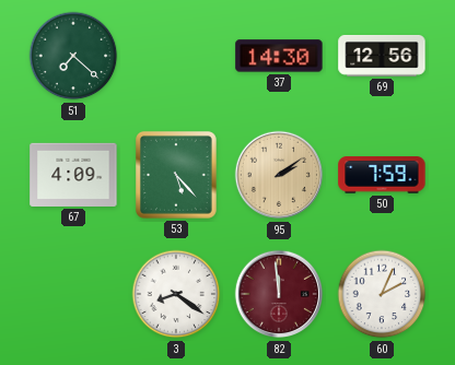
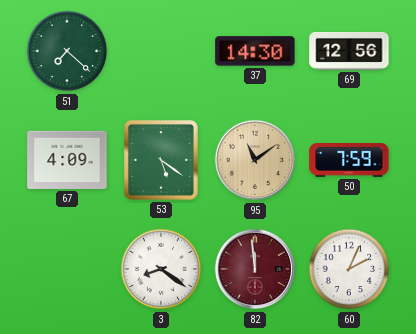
53: 5:23 -> 5:21
95: 2:09 -> 11:09
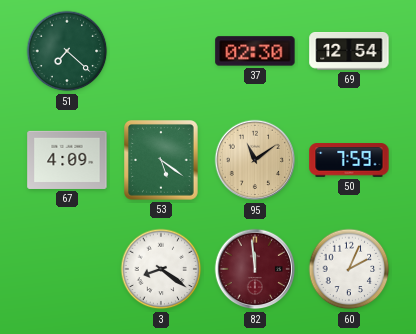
37: 14:30 -> 02:30
69: 12:56 -> 12:54
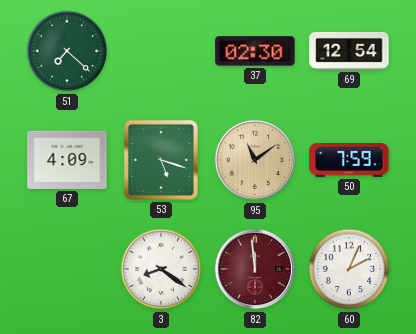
53: 5:21 -> 5:18
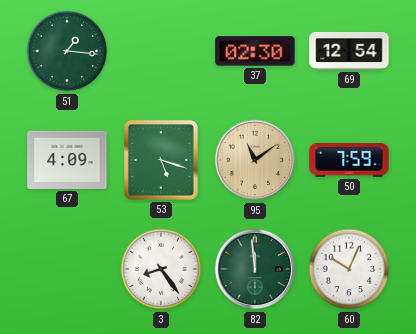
51: 7:22 -> 1:16
3: 8:21 -> 8:24
82 dial: burgundy -> green
60: 2:04 -> 10:04
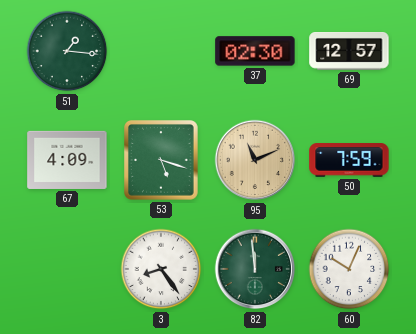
69: 12:54 -> 12:57
95: 11:09 -> 11:11
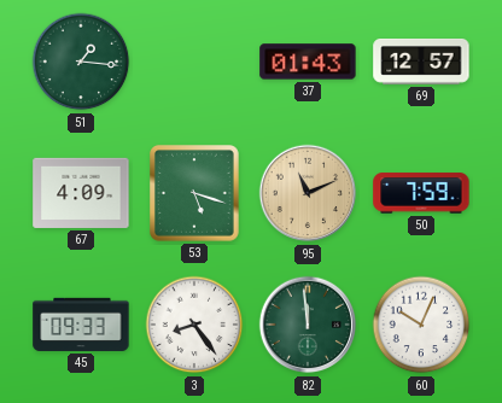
37: 02:30 -> 01:43
45: none -> 09:33
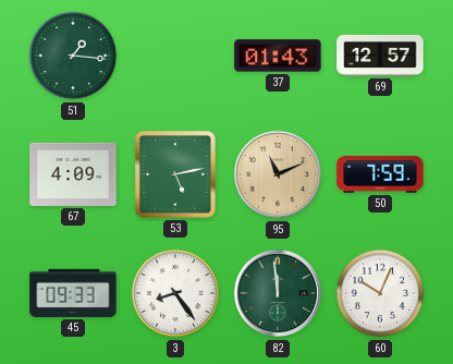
53: 5:18 -> 5:13
